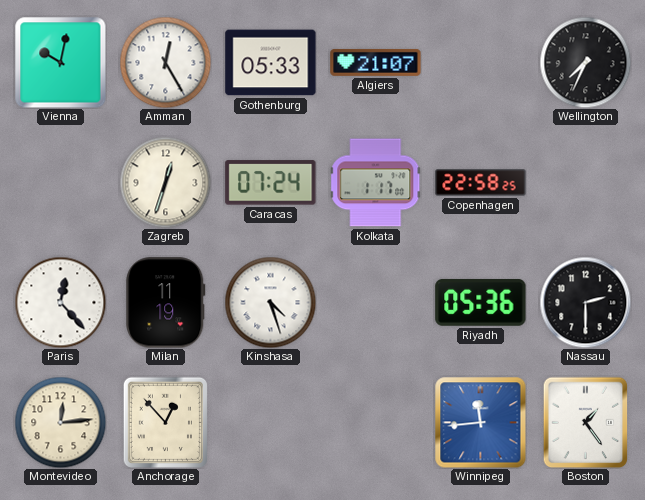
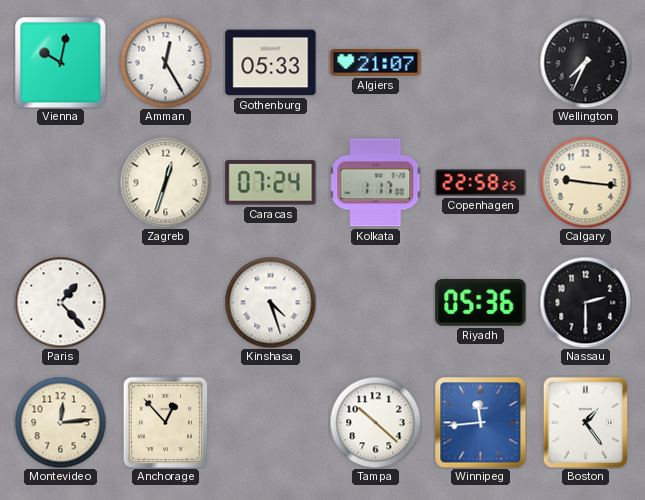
Calgary: none -> 9:16
Paris: 12:23 -> 1:23
Milan: 11:19 -> none
Tampa: none -> 10:22
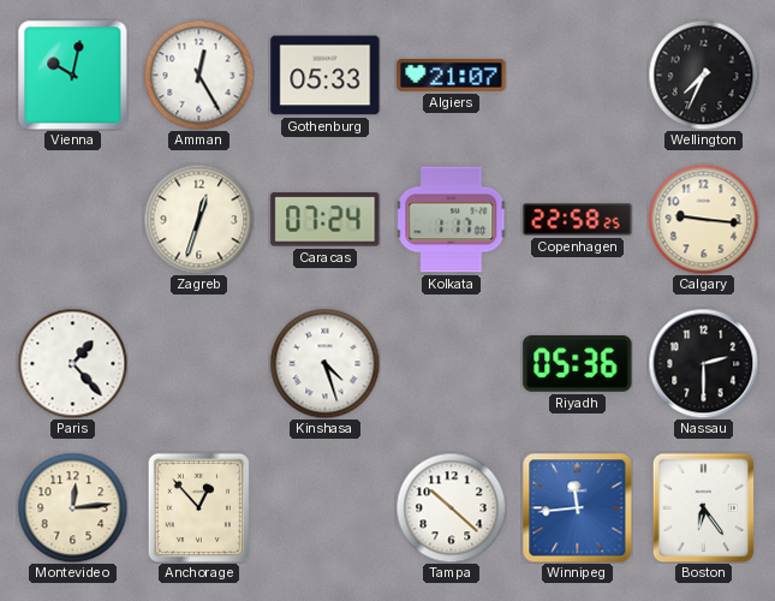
Boston: 1:24 -> 6:24
